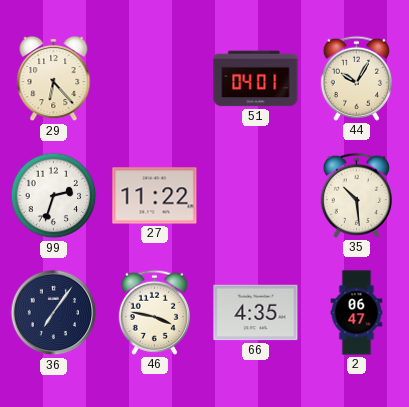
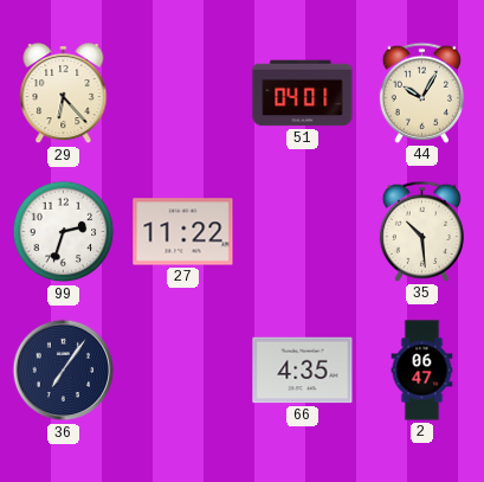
46: 3:47 -> none
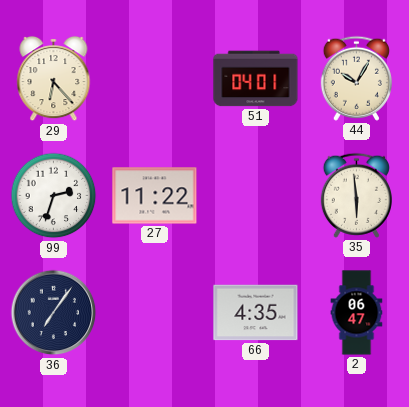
35: 10:29 -> 5:59
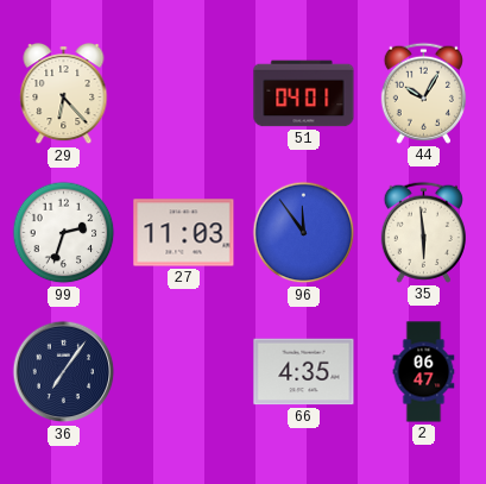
27: 11:22 -> 11:03
96: none -> 11:54
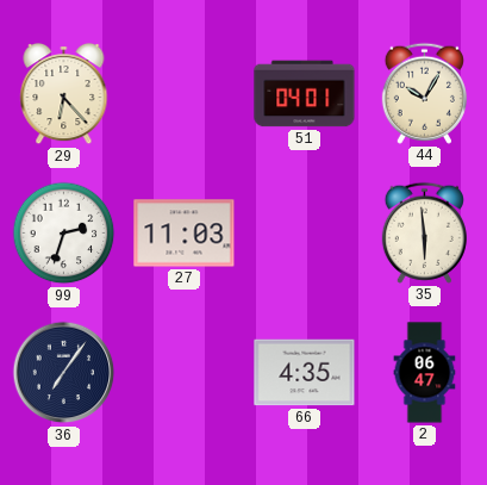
96: 11:54 -> none
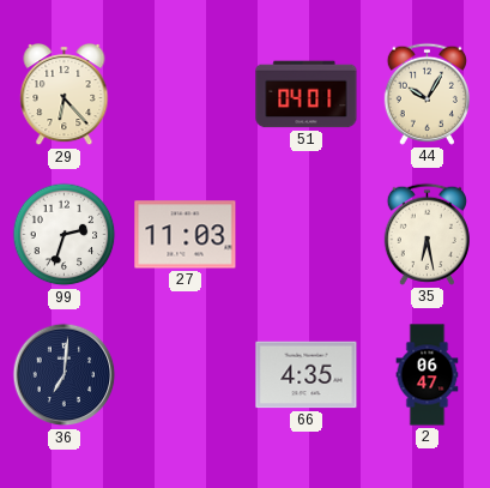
35: 5:59 -> 6:28
36: 7:06 -> 7:01
